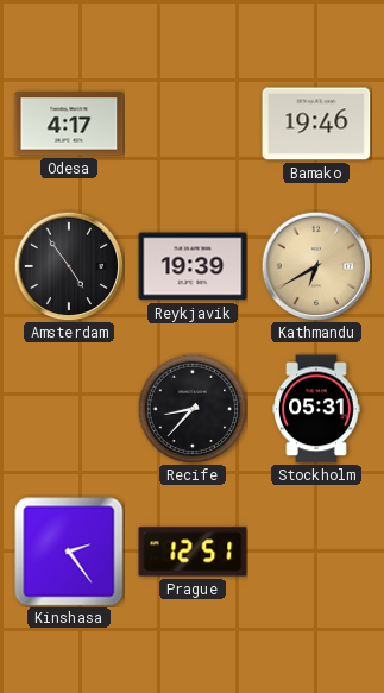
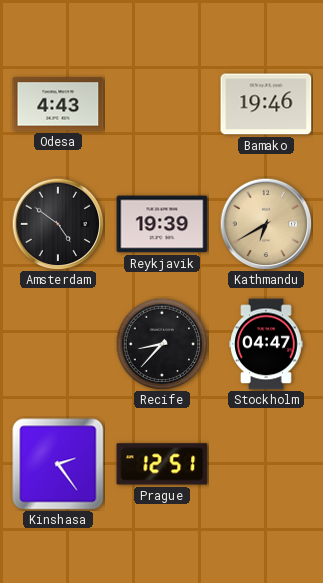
Odesa: 4:17 -> 4:43
Amsterdam: 4:54 -> 4:51
Stockholm: 05:31 -> 04:47
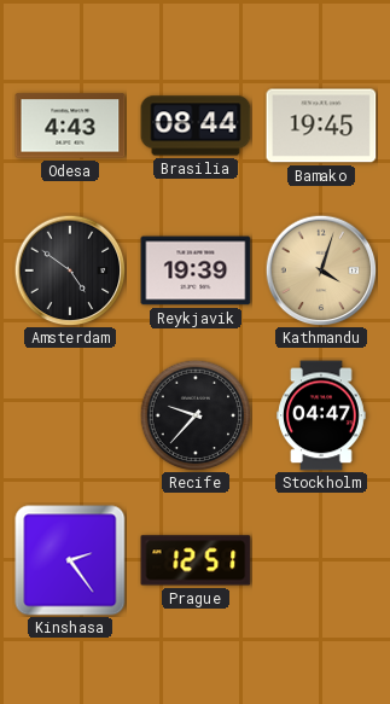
Brasilia: none -> 08:44
Bamako: 19:46 -> 19:45
Kathmandu: 6:40 -> 4:03
Recife: 8:37 -> 9:37
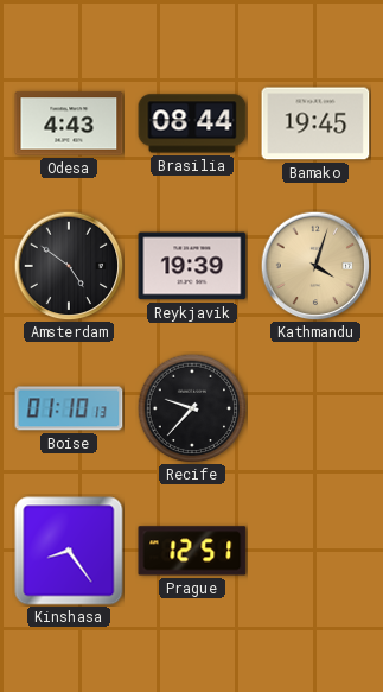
Boise: none -> 01:10
Stockholm: 04:47 -> none
Kinshasa: 2:24 -> 8:24
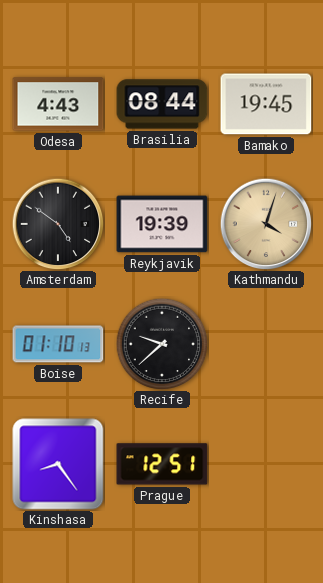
Recife: 9:37 -> 9:38
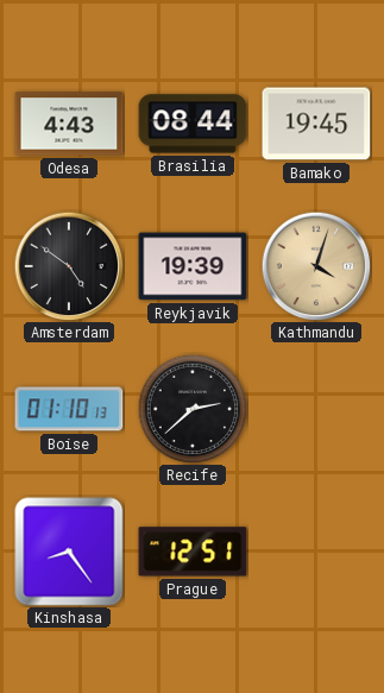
Recife: 9:38 -> 2:38
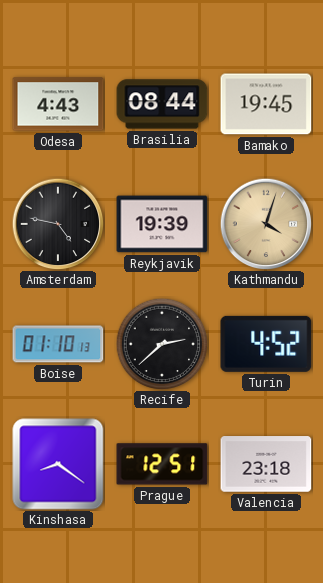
Amsterdam: 4:51 -> 4:47
Turin: none -> 4:52
Kinshasa: 8:24 -> 8:21
Valencia: none -> 23:18
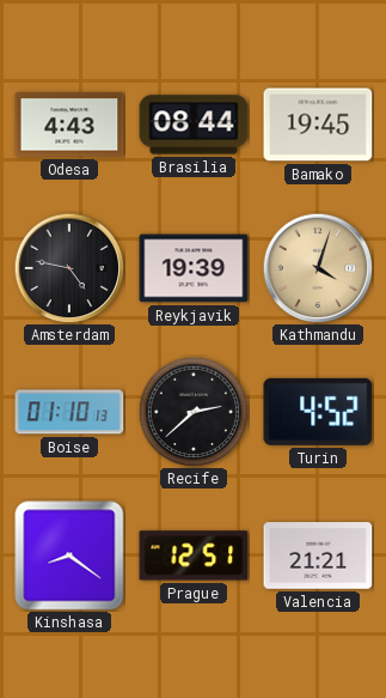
Valencia: 23:18 -> 21:21
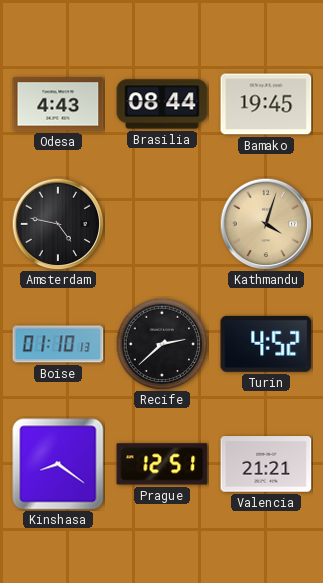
Reykjavik: 19:39 -> none
